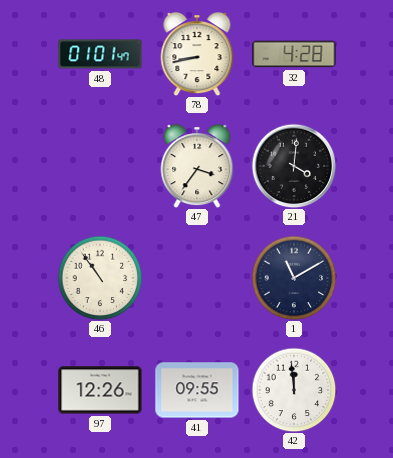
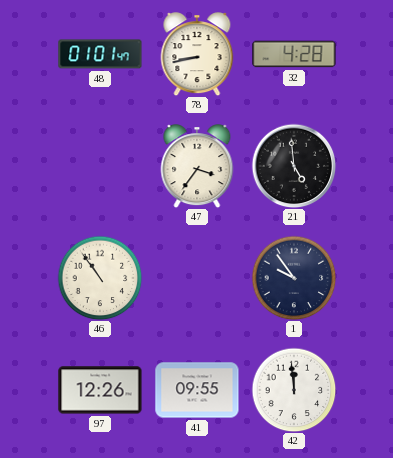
21: 4:01 -> 4:59
1: 11:10 -> 9:54
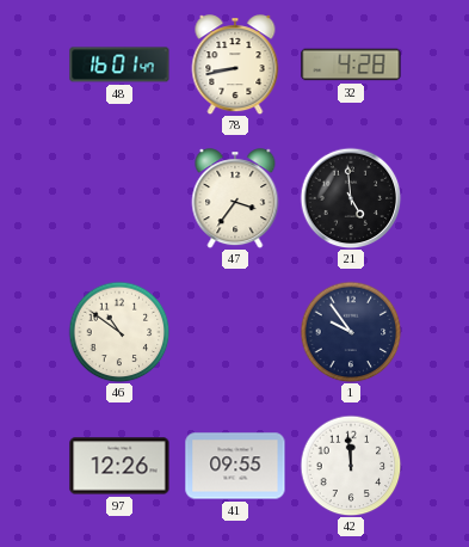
48: 01:01 -> 16:01
46: 10:54 -> 10:51
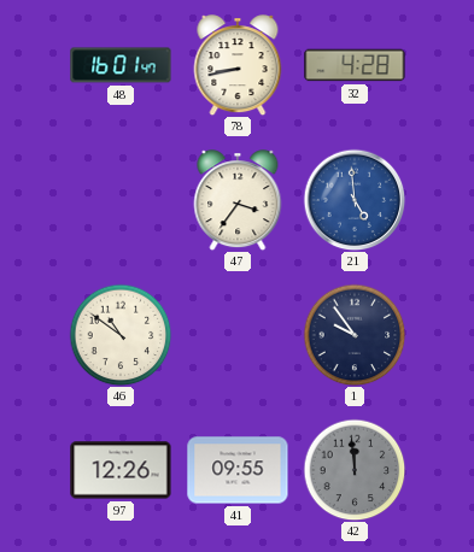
21 dial: black -> blue
42 dial: white -> grey
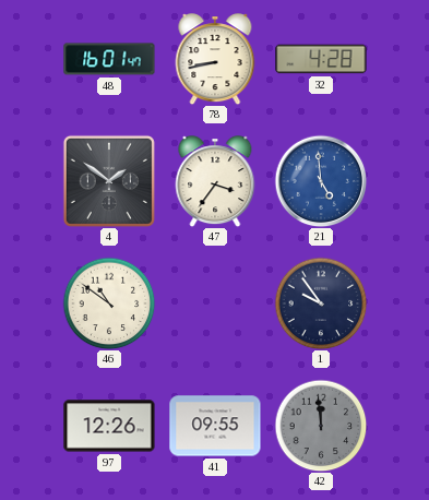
4: none -> 1:51
